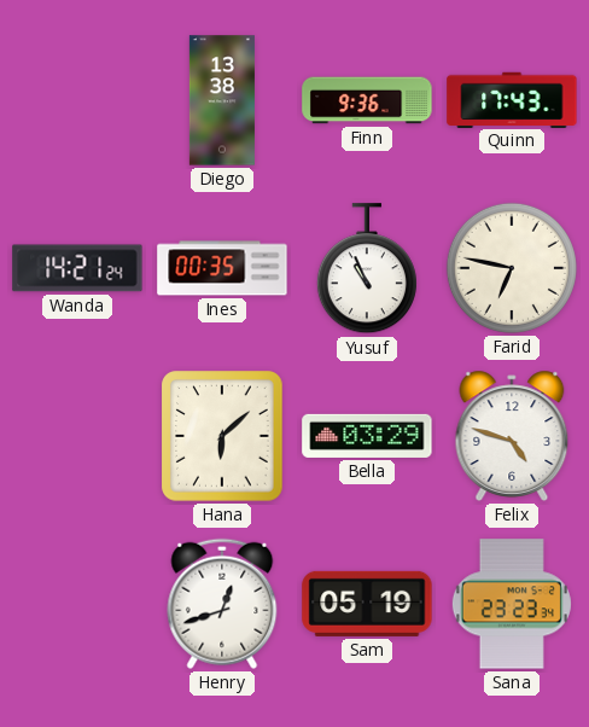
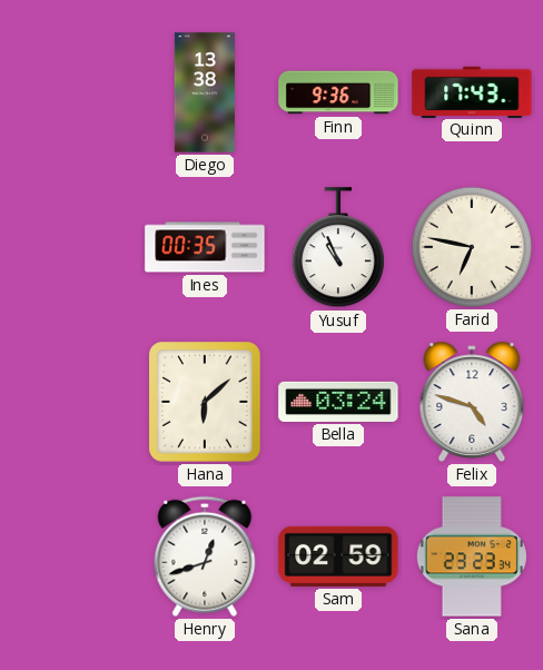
Wanda: 14:21 -> none
Bella: 03:29 -> 03:24
Sam: 05:19 -> 02:59
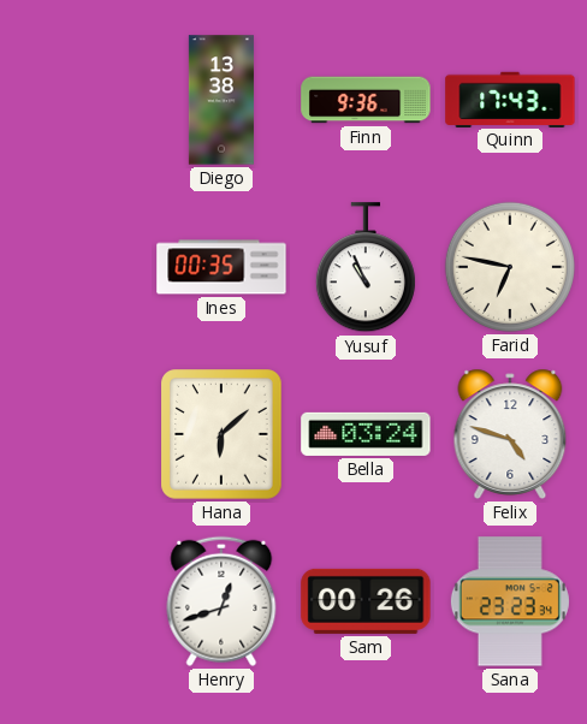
Sam: 02:59 -> 00:26
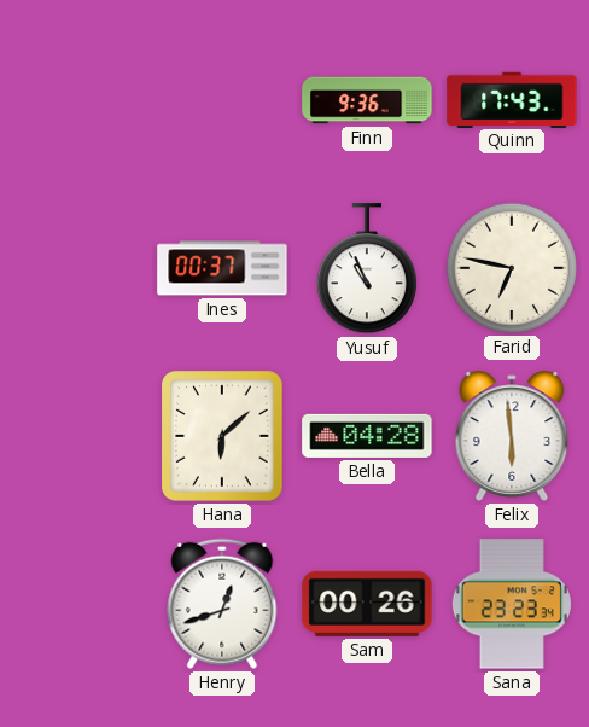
Diego: 13:38 -> none
Ines: 00:35 -> 00:37
Bella: 03:24 -> 04:28
Felix: 4:48 -> 5:59
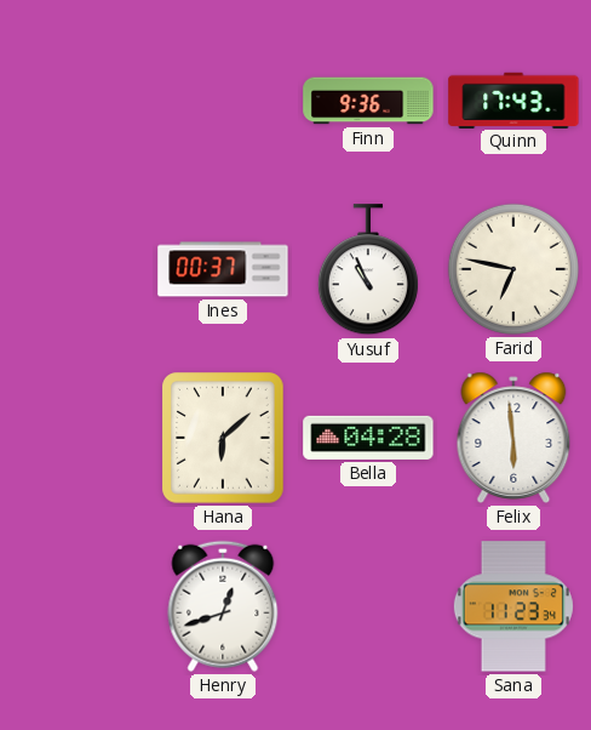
Sam: 00:26 -> none
Sana: 23:23 -> 11:23
